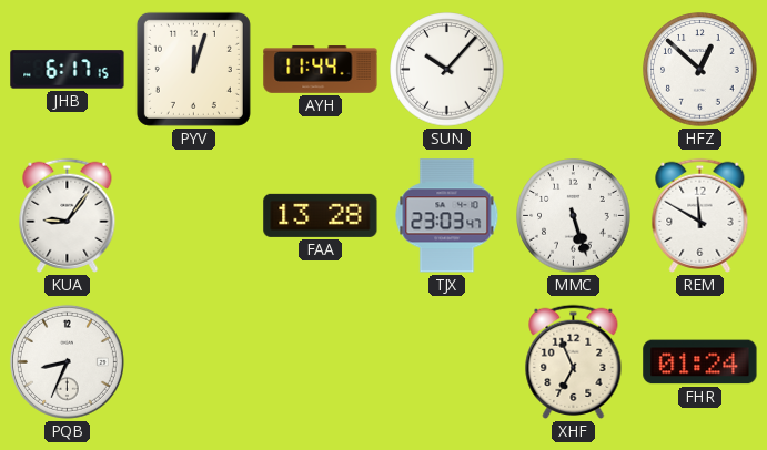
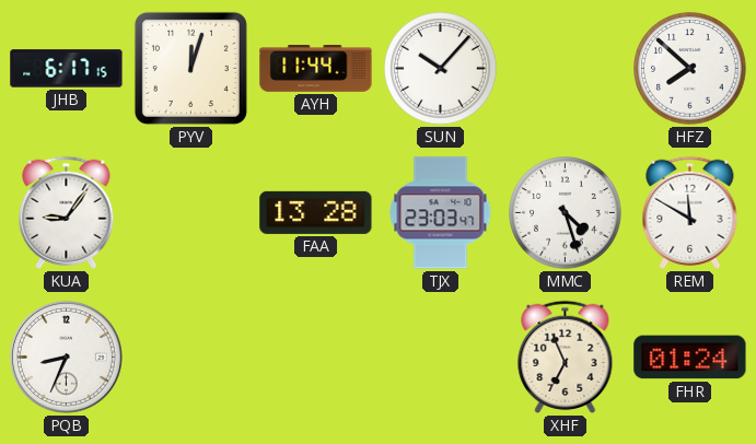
HFZ: 12:52 -> 7:52
MMC: 5:27 -> 4:27
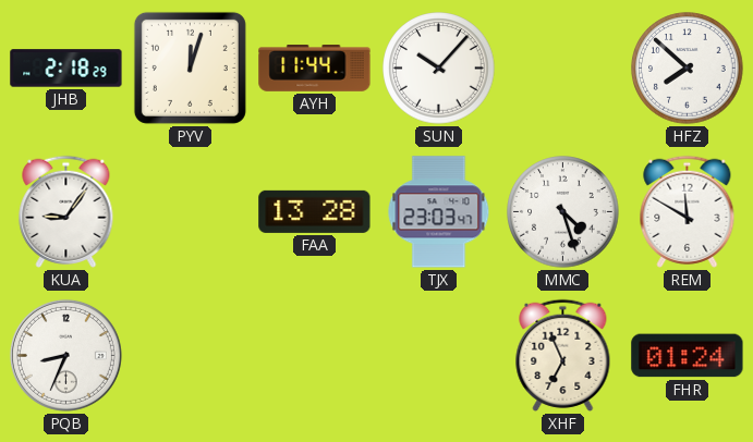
JHB: 6:17 -> 2:18
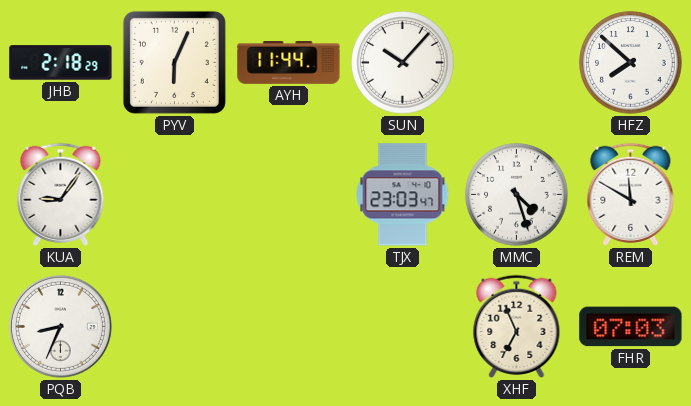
PYV: 12:03 -> 6:04
FAA: 13:28 -> none
FHR: 01:24 -> 07:03
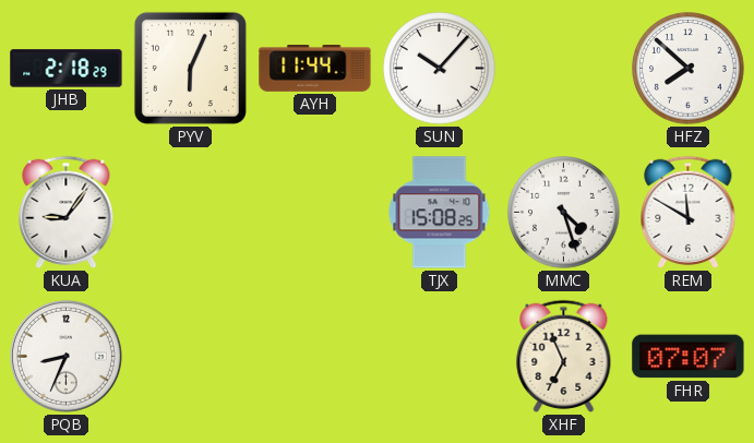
TJX: 23:03 -> 15:08
FHR: 07:03 -> 07:07
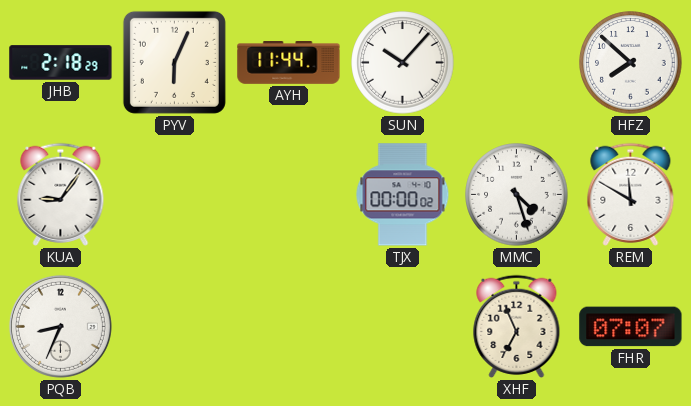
TJX: 15:08 -> 00:00
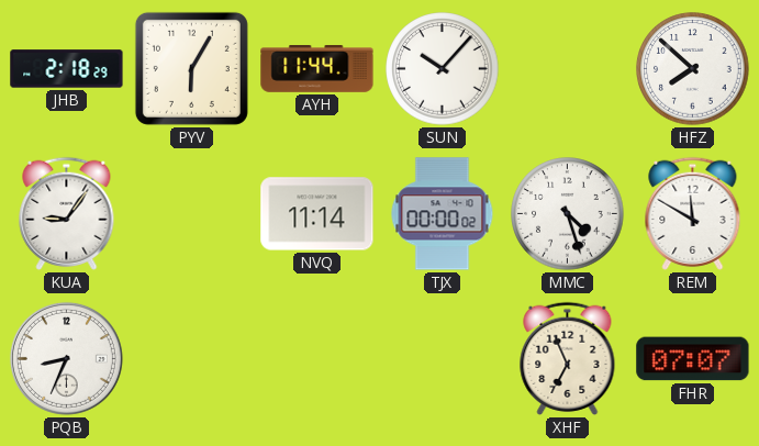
PYV: 6:04 -> 6:05
NVQ: none -> 11:14
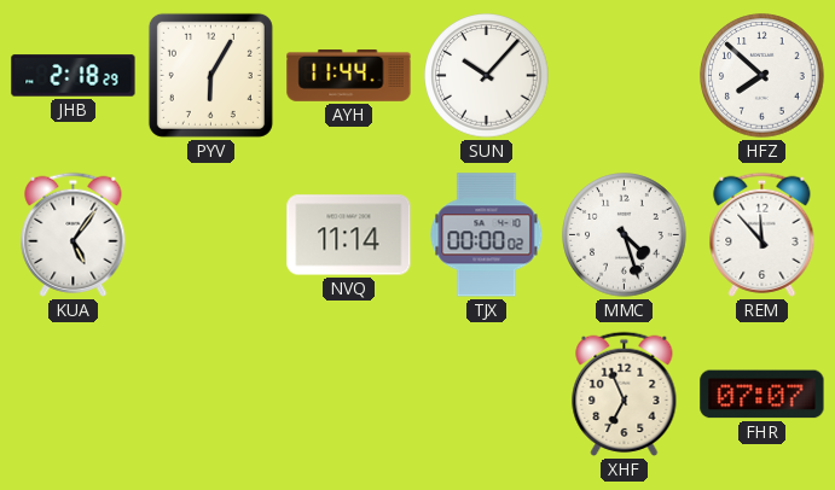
KUA: 9:06 -> 5:06
REM: 11:50 -> 11:53
PQB: 8:34 -> none
